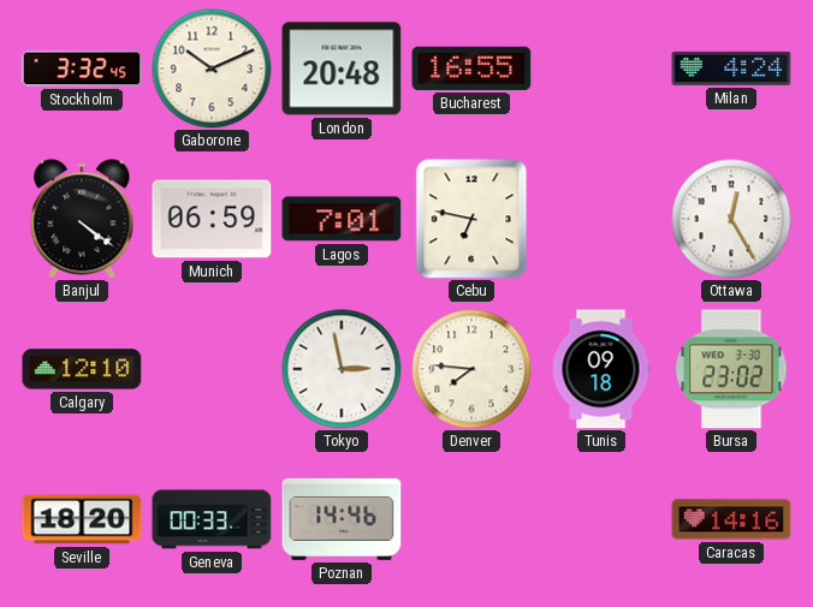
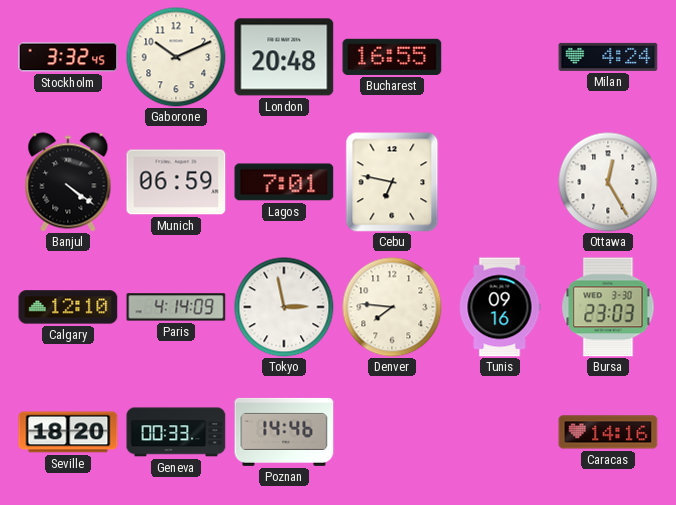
Paris: none -> 4:14
Tunis: 09:18 -> 09:16
Bursa: 23:02 -> 23:03
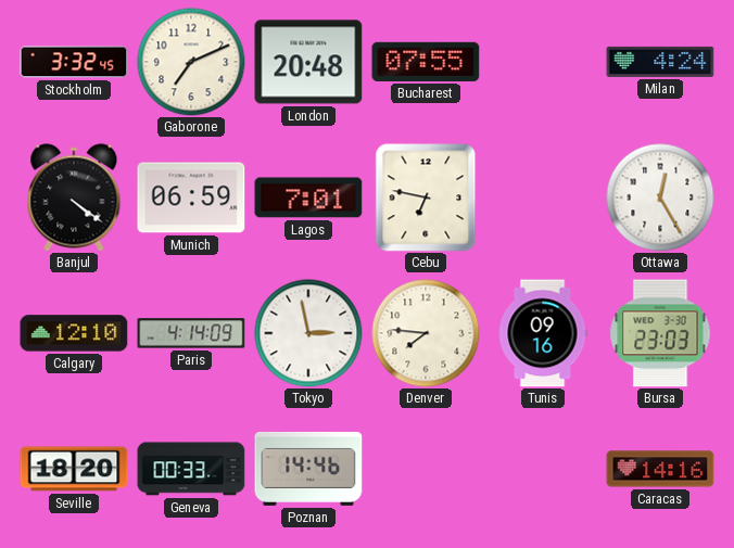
Gaborone: 10:11 -> 7:11
Bucharest: 16:55 -> 07:55
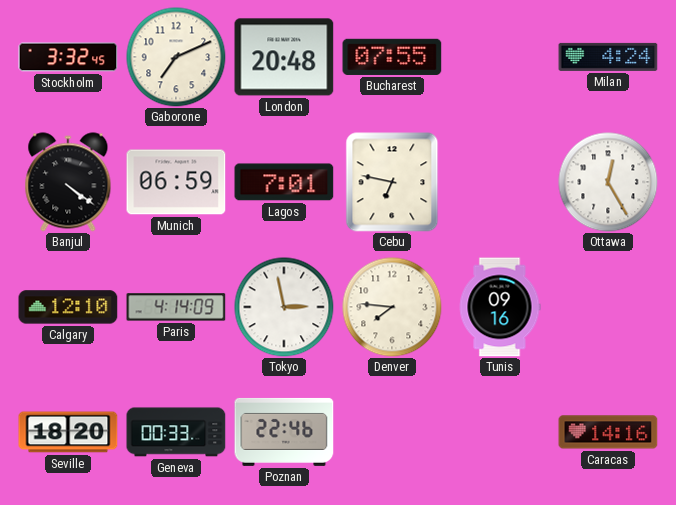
Bursa: 23:03 -> none
Poznan: 14:46 -> 22:46
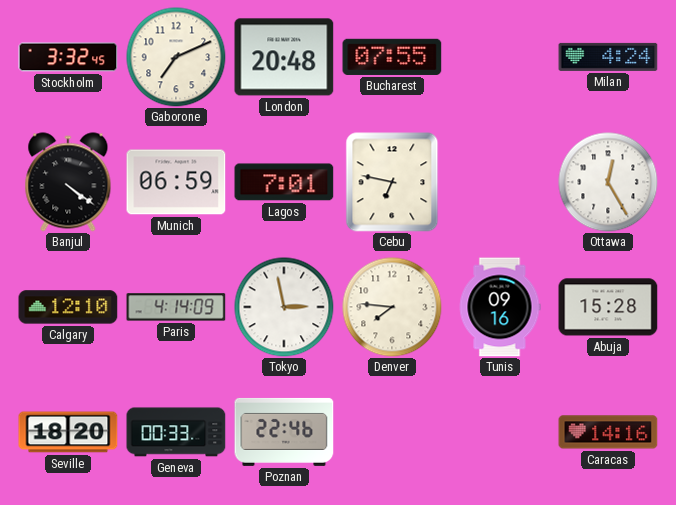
Abuja: none -> 15:28
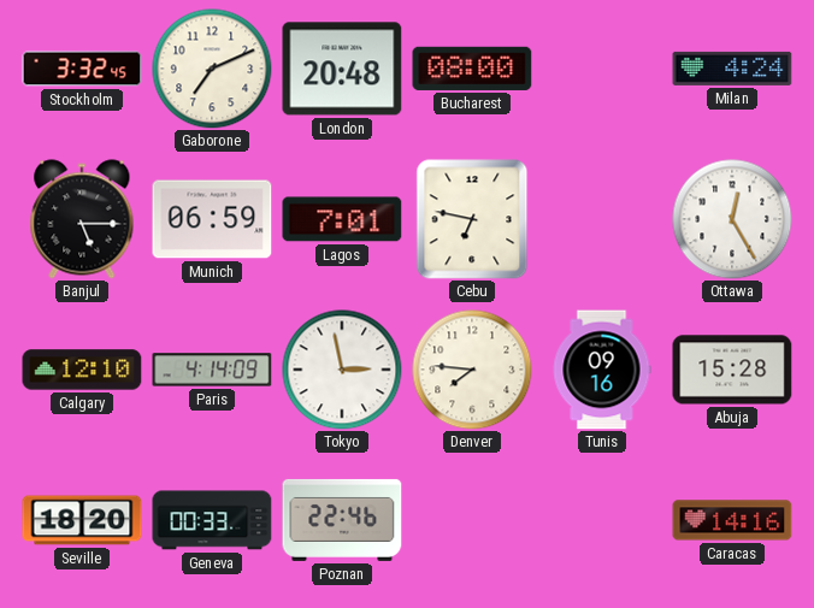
Bucharest: 07:55 -> 08:00
Banjul: 4:21 -> 5:15
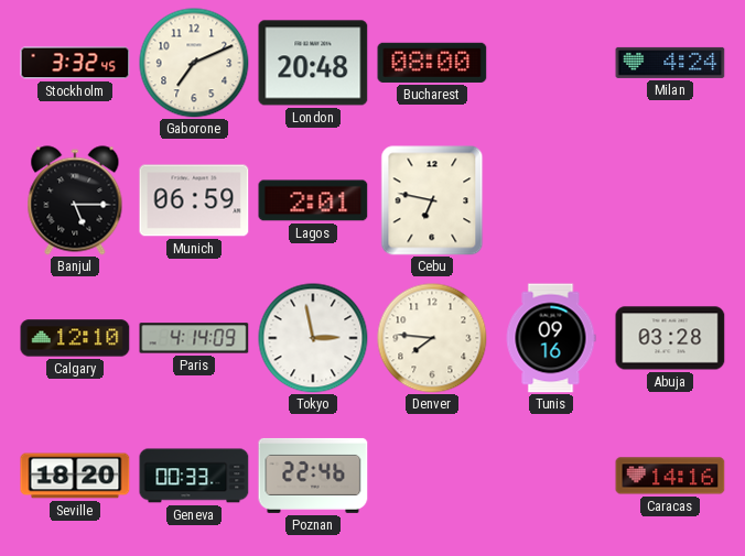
Lagos: 7:01 -> 2:01
Ottawa: 12:25 -> none
Abuja: 15:28 -> 03:28
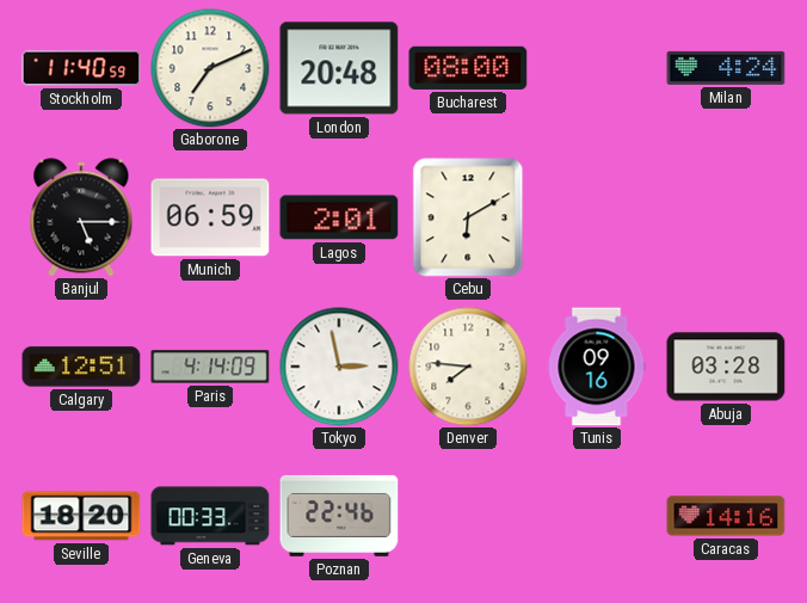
Stockholm: 3:32 -> 11:40
Cebu: 6:47 -> 6:10
Calgary: 12:10 -> 12:51
